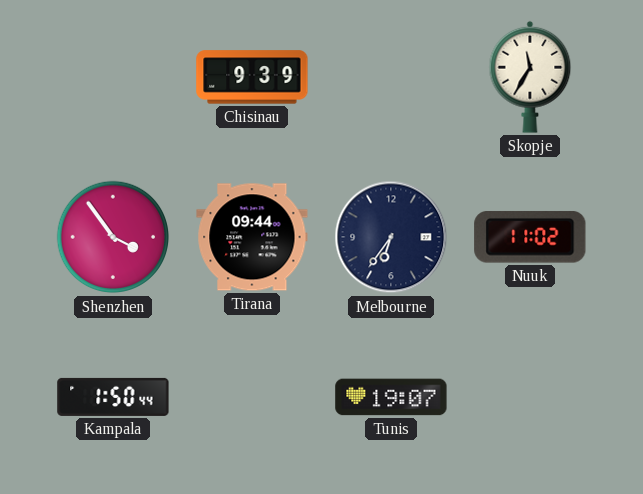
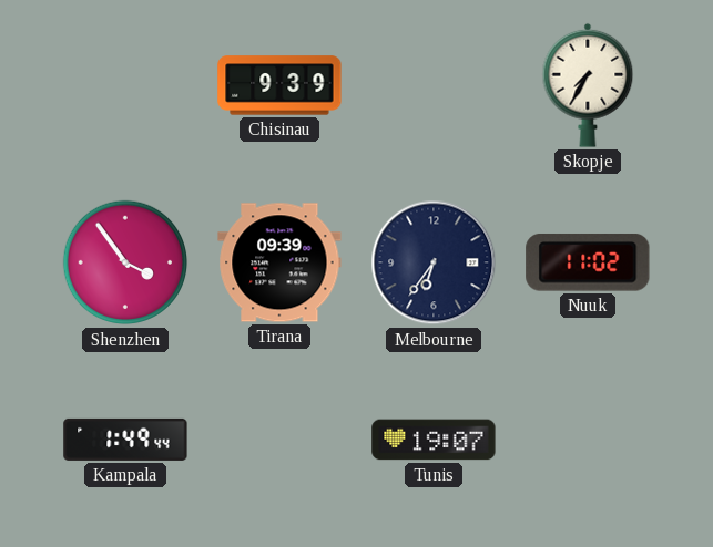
Skopje: 11:35 -> 7:35
Tirana: 09:44 -> 09:39
Kampala: 1:50 -> 1:49
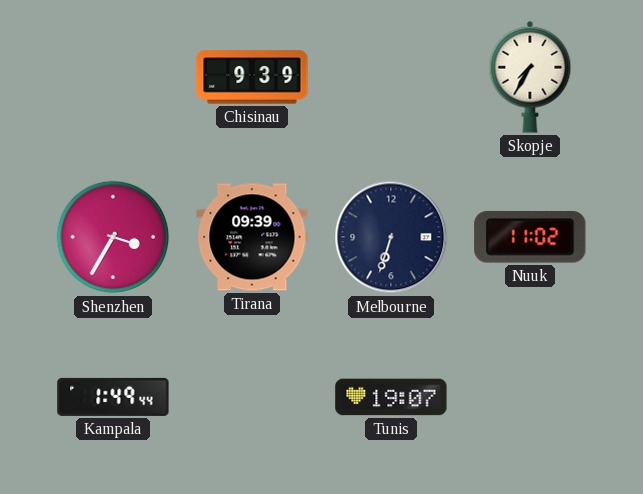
Shenzhen: 3:54 -> 3:35
Melbourne: 6:36 -> 6:33
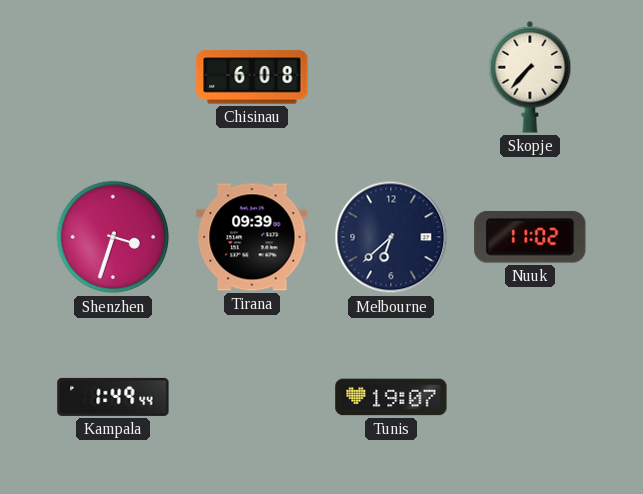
Chisinau: 9:39 -> 6:08
Skopje: 7:35 -> 7:37
Shenzhen: 3:35 -> 3:33
Melbourne: 6:33 -> 6:38
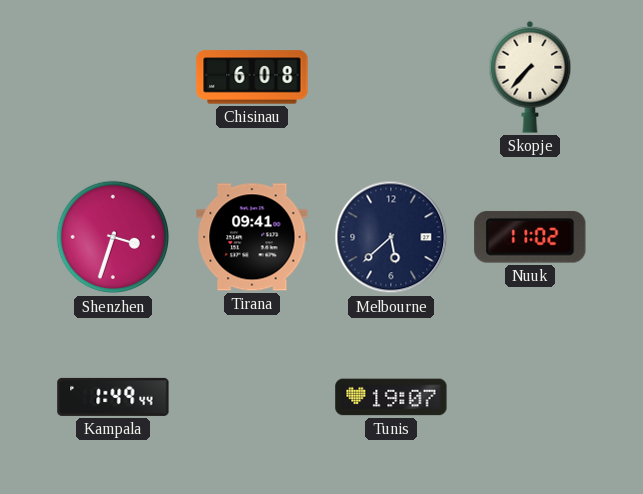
Tirana: 09:39 -> 09:41
Melbourne: 6:38 -> 5:38
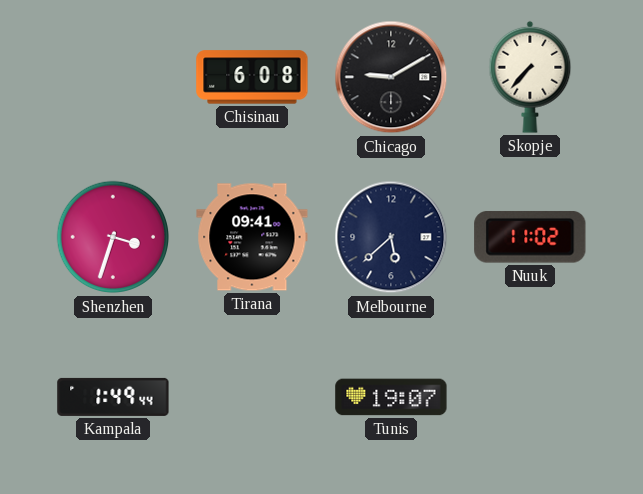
Chicago: none -> 9:10
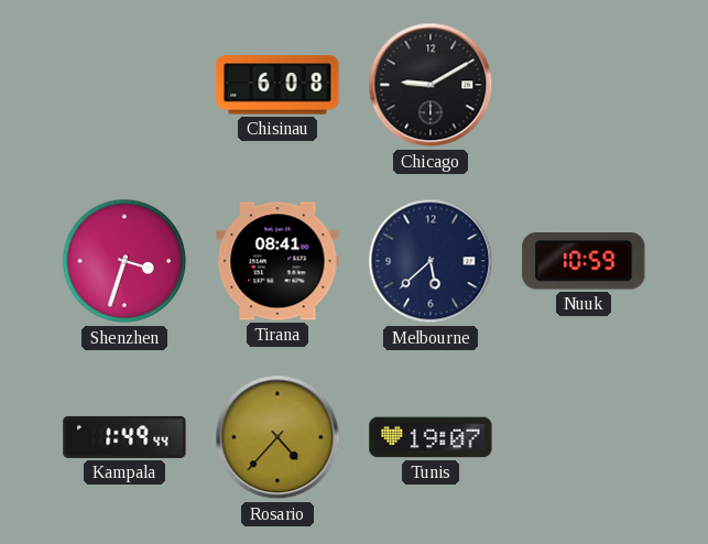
Skopje: 7:37 -> none
Tirana: 09:41 -> 08:41
Nuuk: 11:02 -> 10:59
Rosario: none -> 4:37
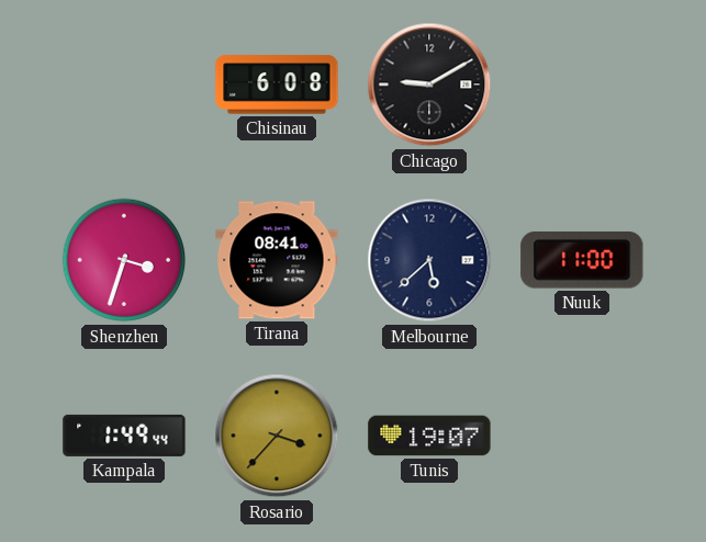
Nuuk: 10:59 -> 11:00
Rosario: 4:37 -> 3:37
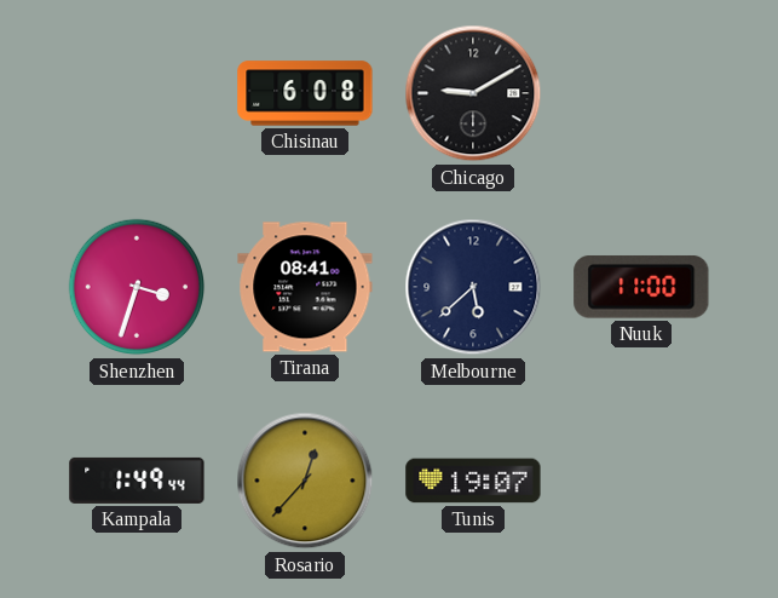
Rosario: 3:37 -> 12:37
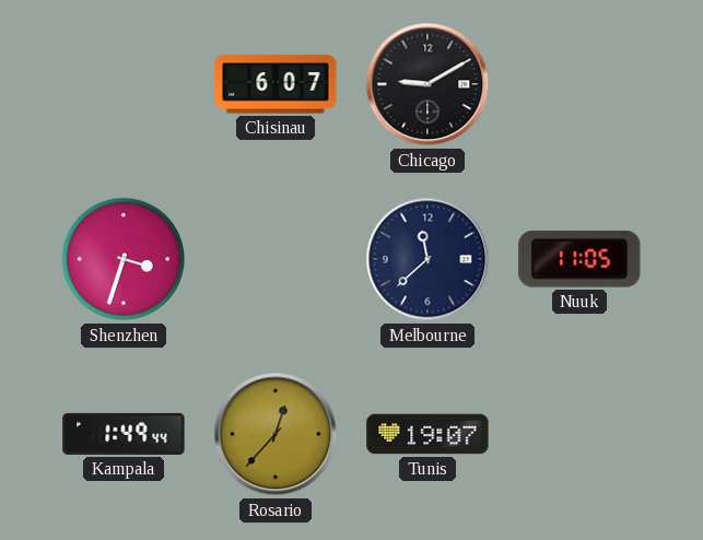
Chisinau: 6:08 -> 6:07
Tirana: 08:41 -> none
Melbourne: 5:38 -> 11:38
Nuuk: 11:00 -> 11:05
